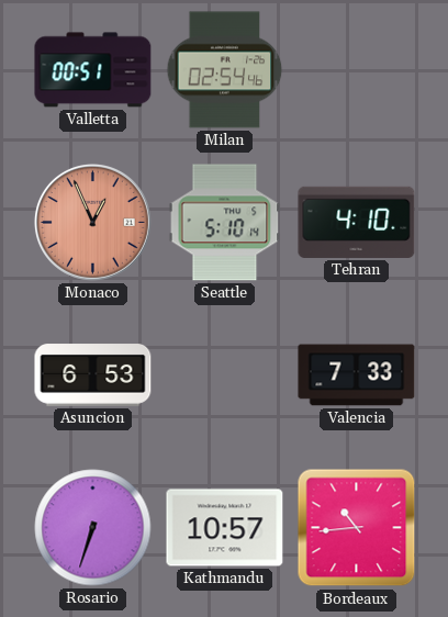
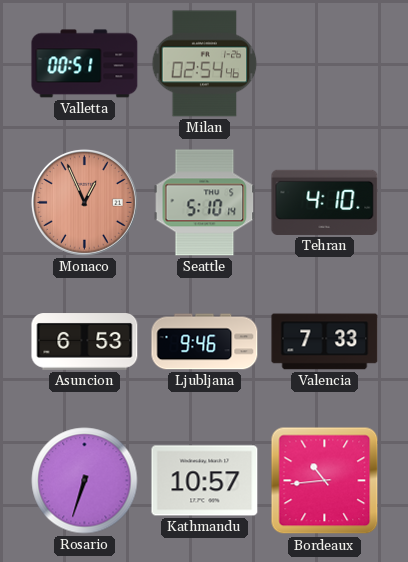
Ljubljana: none -> 9:46
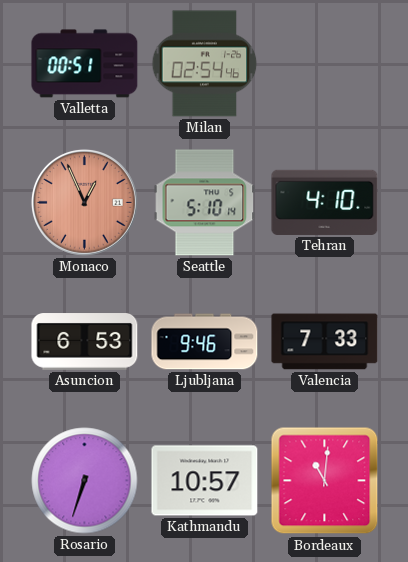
Bordeaux: 10:44 -> 11:01
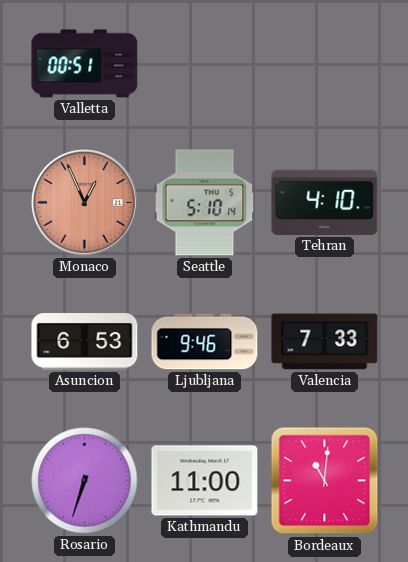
Milan: 02:54 -> none
Kathmandu: 10:57 -> 11:00
